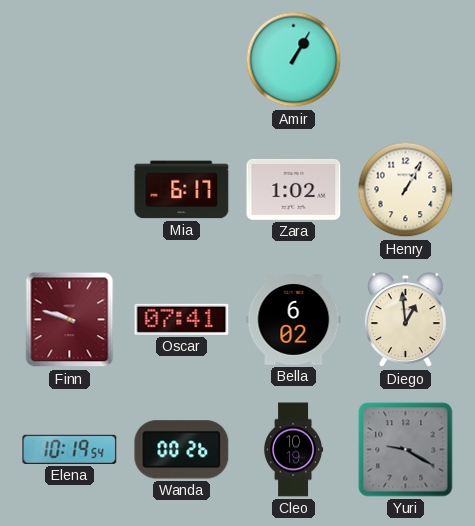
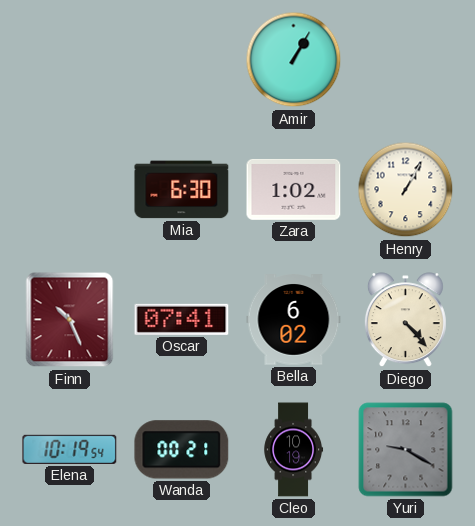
Mia: 6:17 -> 6:30
Finn: 9:48 -> 10:26
Diego: 12:59 -> 4:23
Wanda: 00:26 -> 00:21
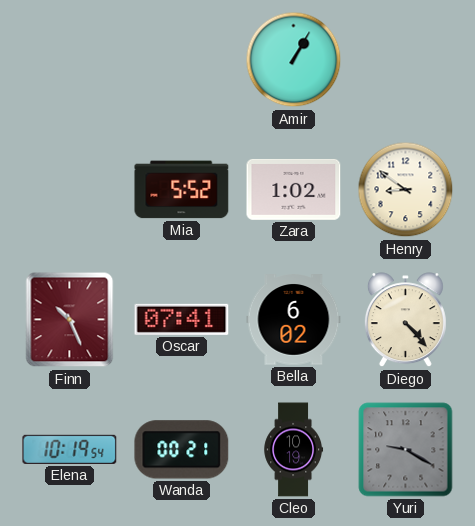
Mia: 6:30 -> 5:52
Henry: 1:05 -> 8:51
